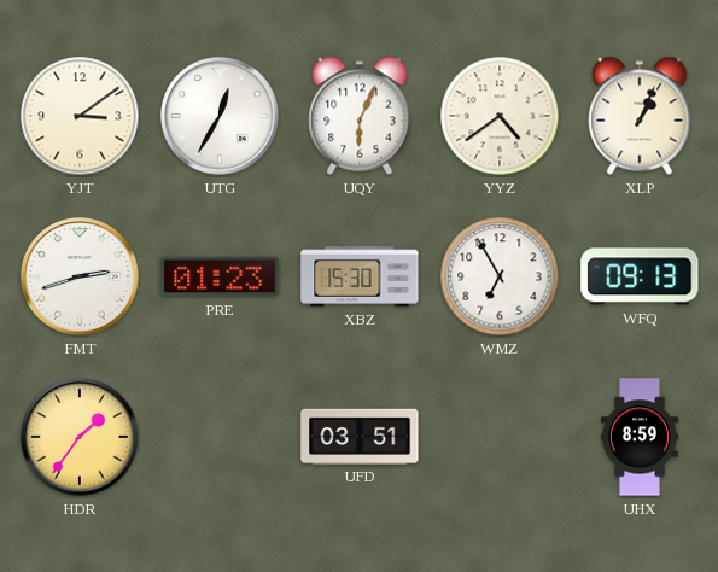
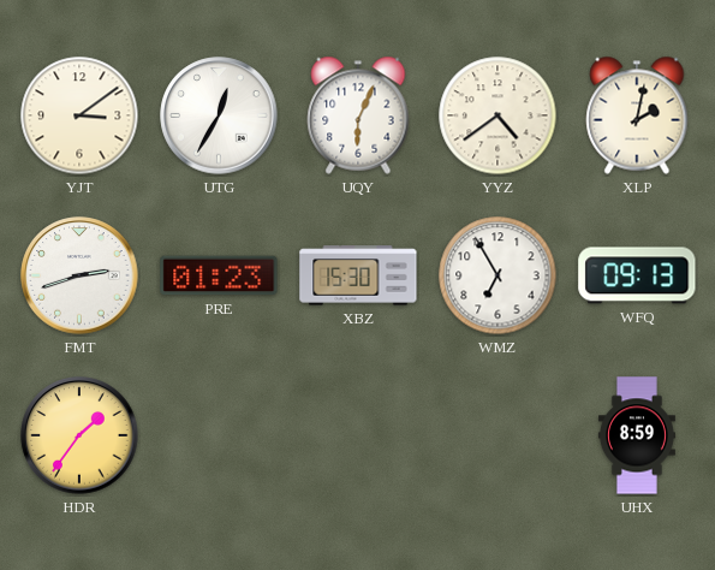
XLP: 1:04 -> 2:02
UFD: 03:51 -> none
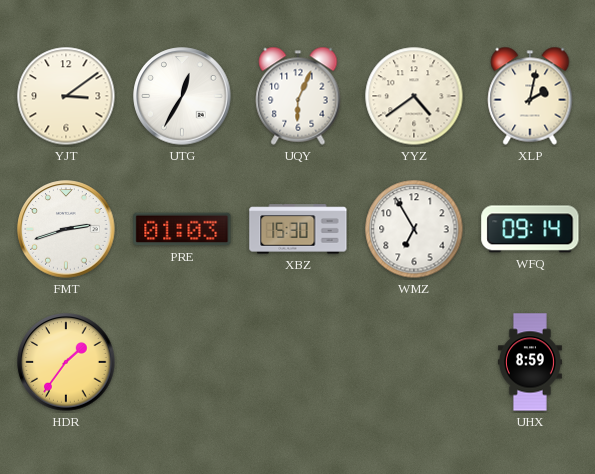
PRE: 01:23 -> 01:03
WFQ: 09:13 -> 09:14
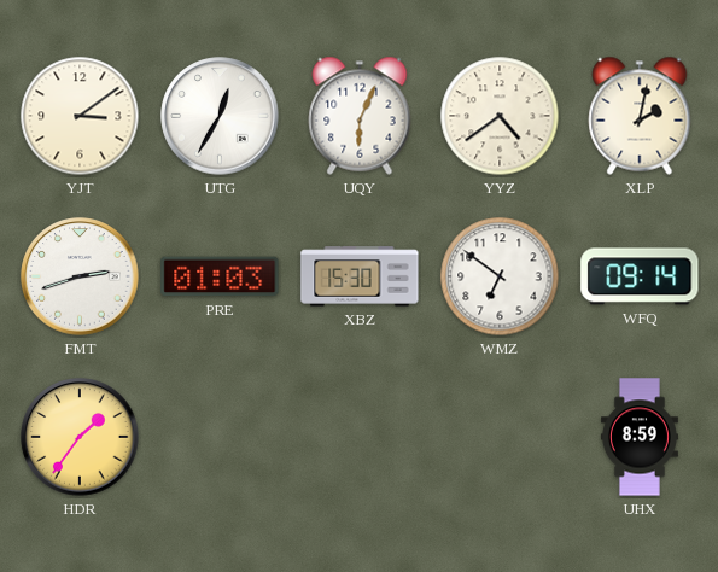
WMZ: 6:55 -> 6:51
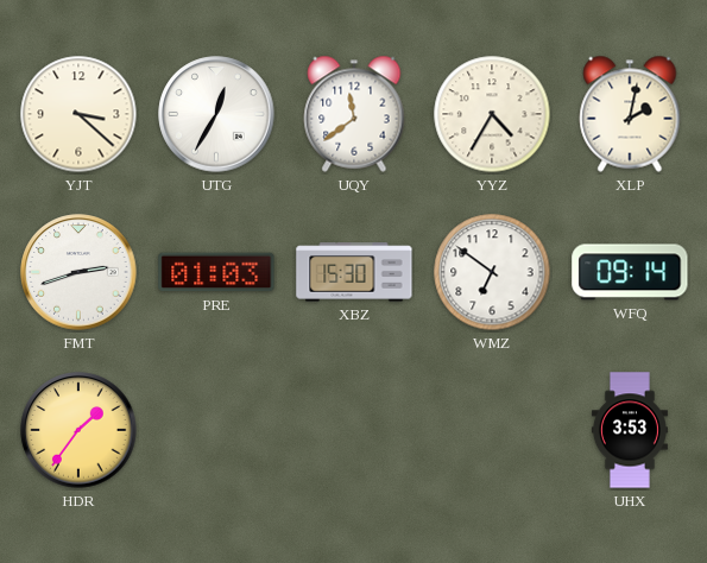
YJT: 3:09 -> 3:22
UQY: 6:04 -> 11:39
YYZ: 4:39 -> 4:35
UHX: 8:59 -> 3:53
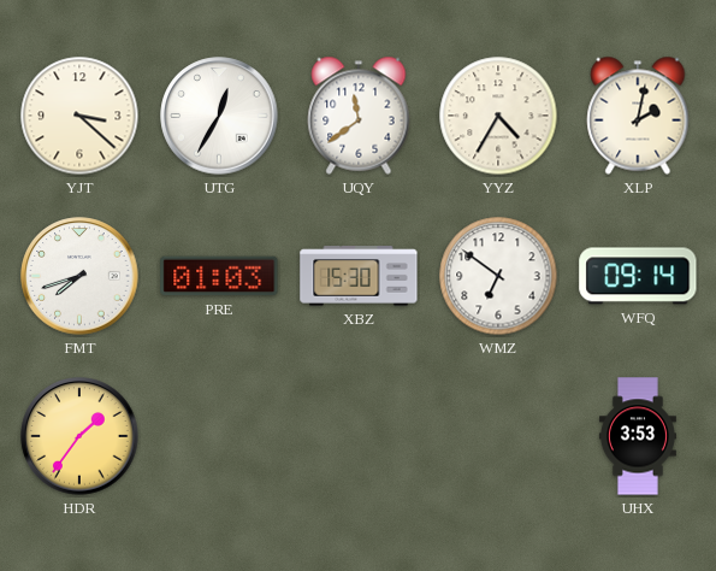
FMT: 2:42 -> 7:42
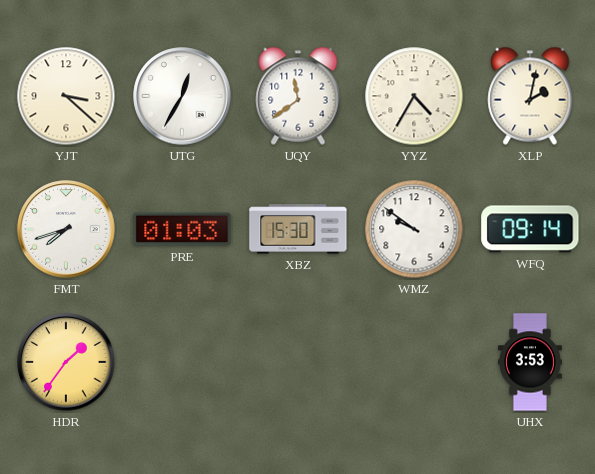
WMZ: 6:51 -> 9:51
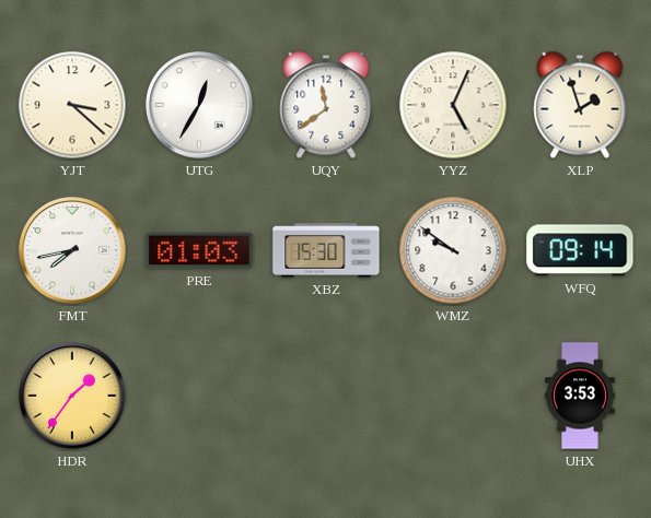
YYZ: 4:35 -> 5:04
XLP: 2:02 -> 1:57
FMT: 7:42 -> 7:43
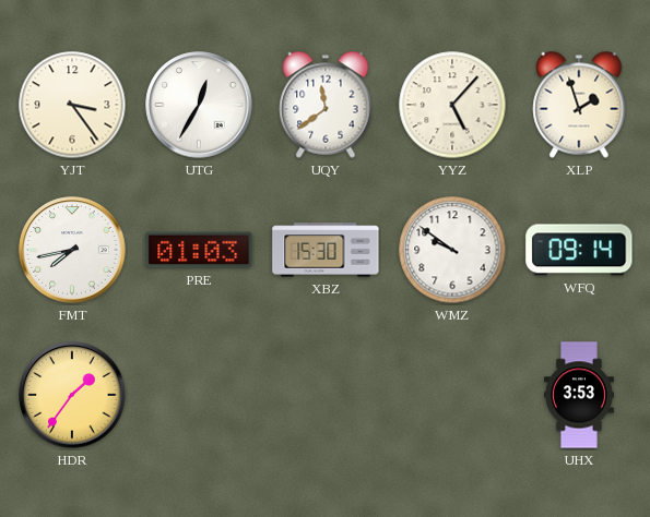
YJT: 3:22 -> 3:24
YYZ: 5:04 -> 5:07
